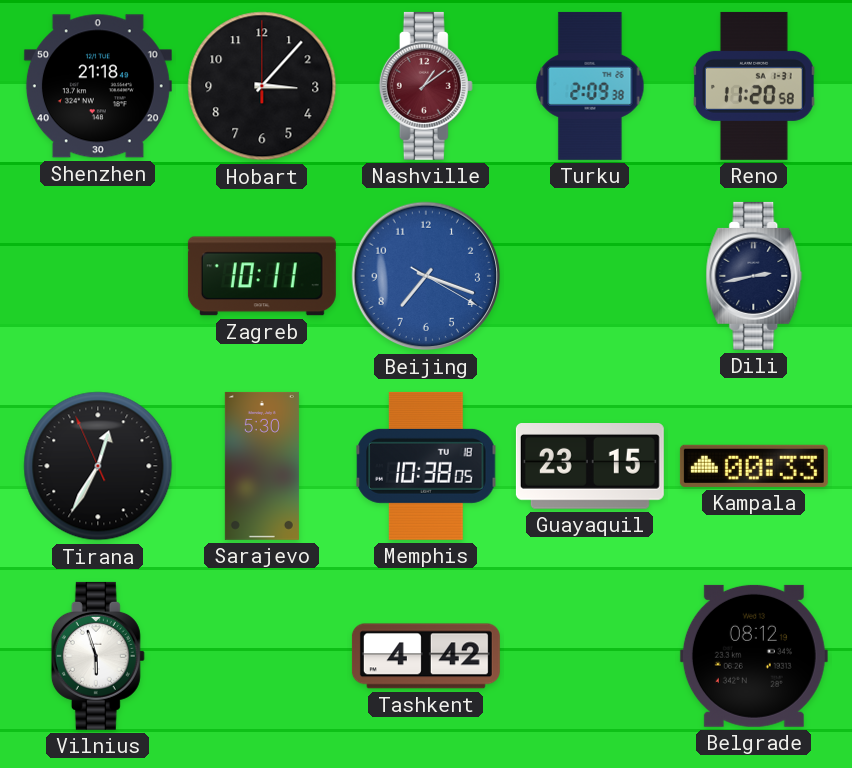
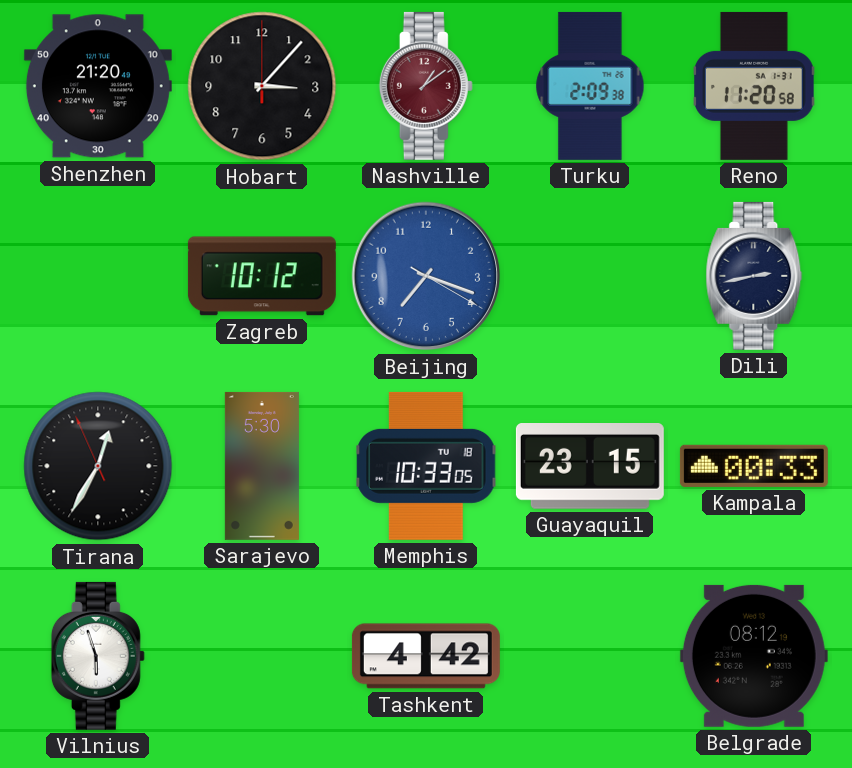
Shenzhen: 21:18 -> 21:20
Zagreb: 10:11 -> 10:12
Memphis: 10:38 -> 10:33
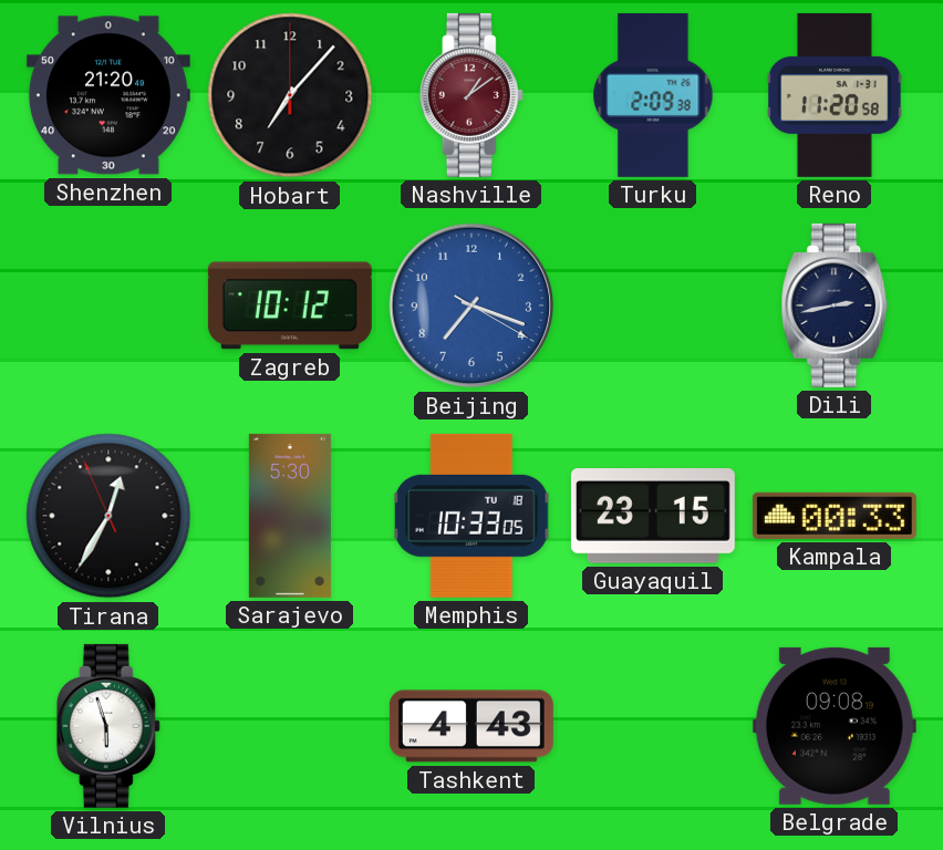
Hobart: 3:07 -> 7:07
Tashkent: 4:42 -> 4:43
Belgrade: 08:12 -> 09:08
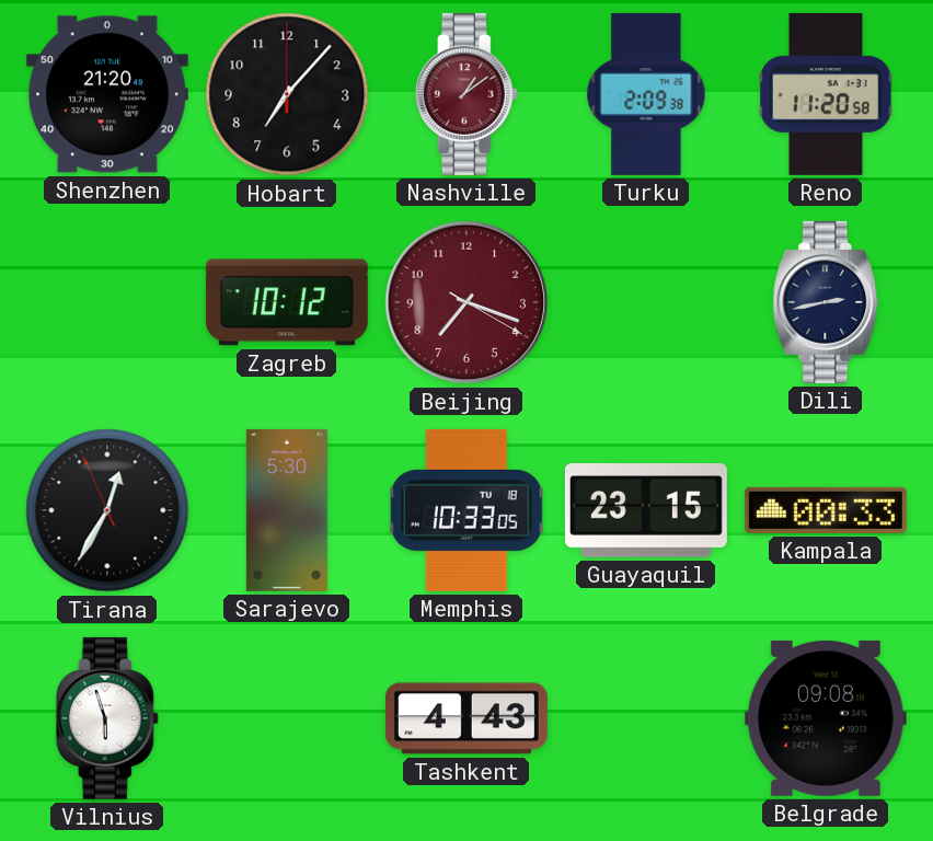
Beijing dial: blue -> burgundy
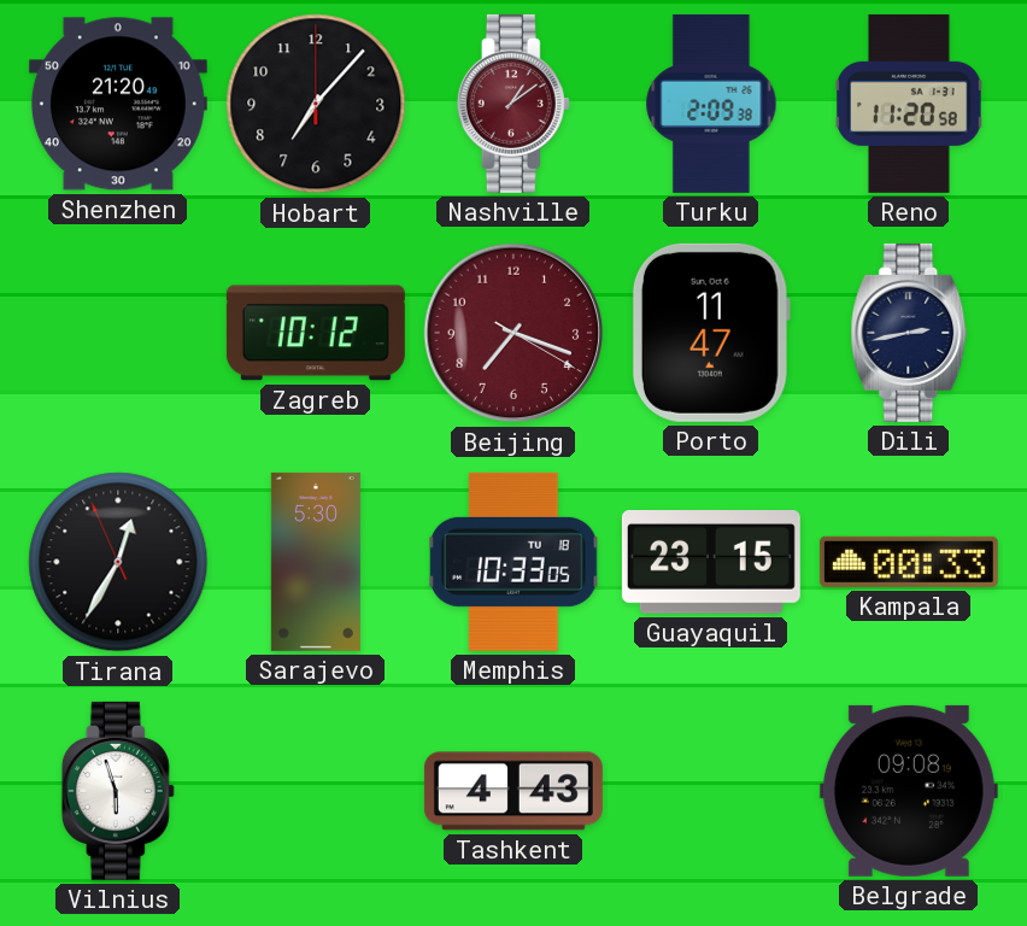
Porto: none -> 11:47
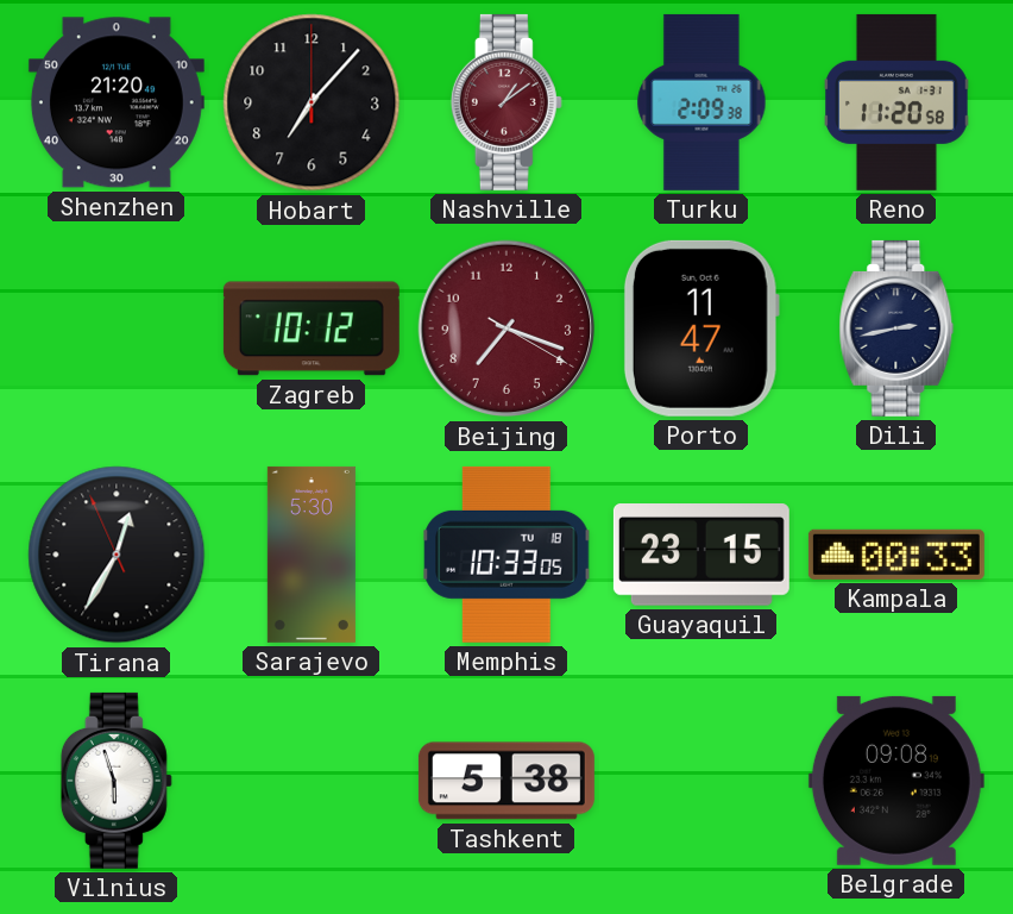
Tashkent: 4:43 -> 5:38
